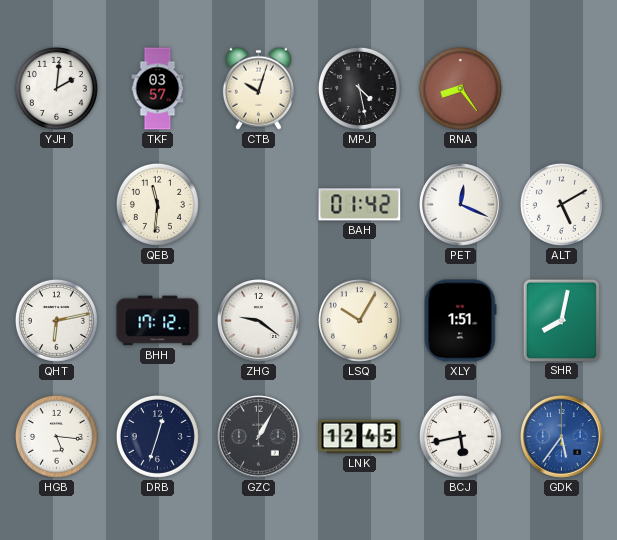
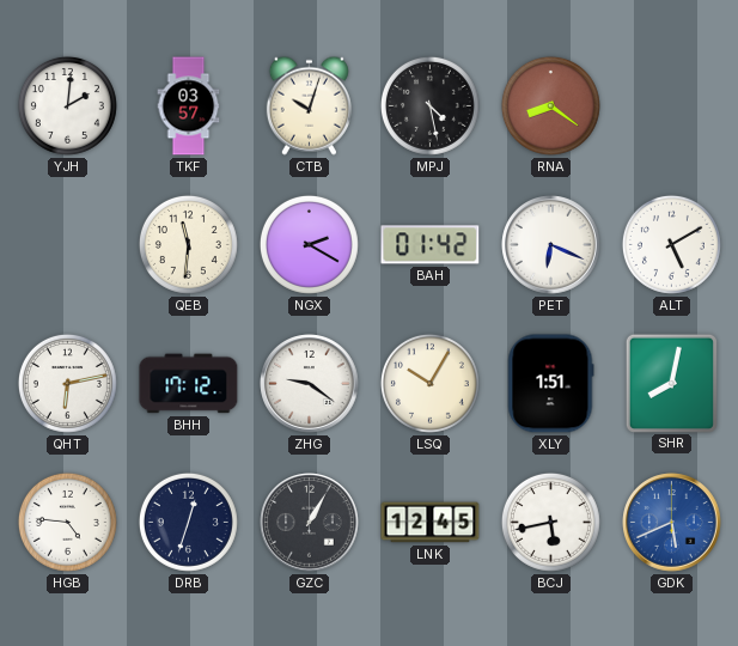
RNA: 8:24 -> 8:21
NGX: none -> 2:20
PET: 12:19 -> 6:19
HGB: 5:16 -> 4:46
GDK: 5:36 -> 5:41
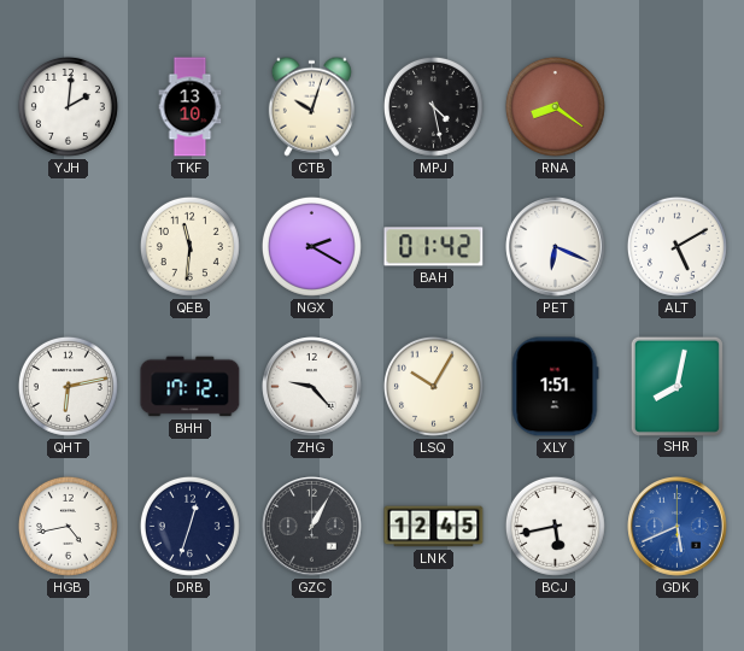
TKF: 03:57 -> 13:10
ZHG: 9:21 -> 9:23
HGB: 4:46 -> 4:43
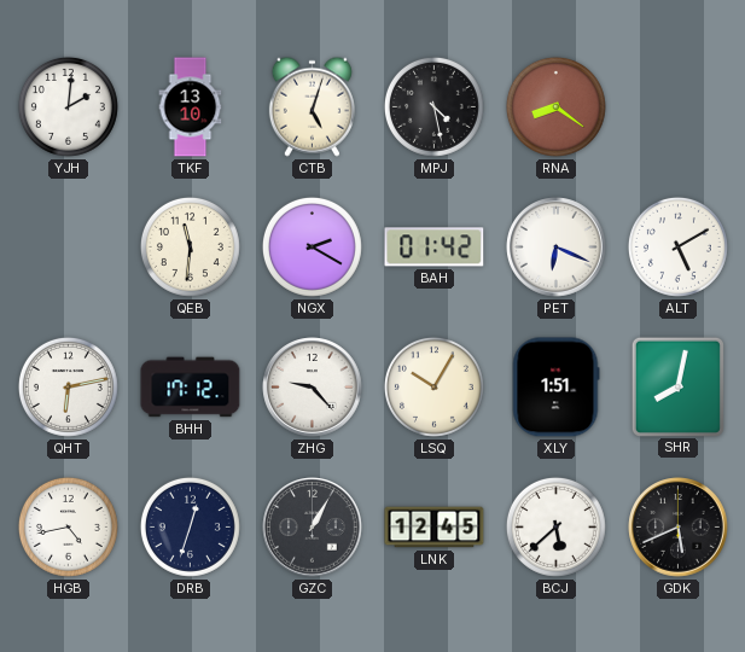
CTB: 10:03 -> 5:03
BCJ: 5:43 -> 5:38
GDK dial: blue -> black
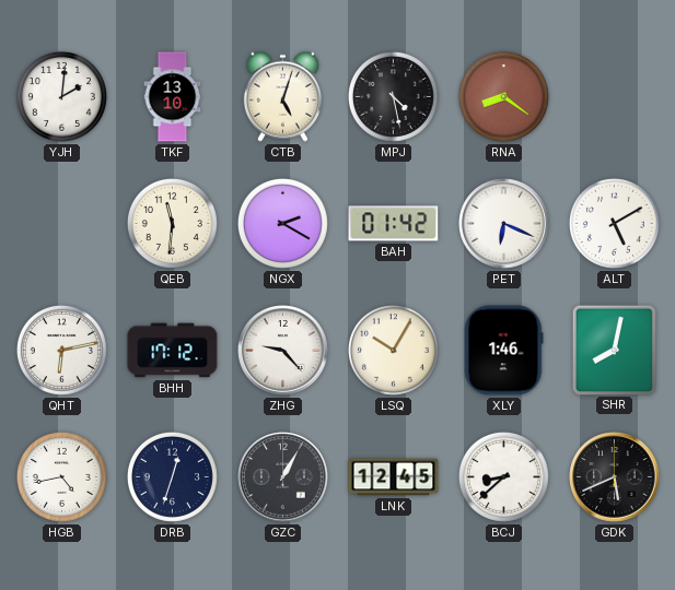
XLY: 1:51 -> 1:46
BCJ: 5:38 -> 8:38
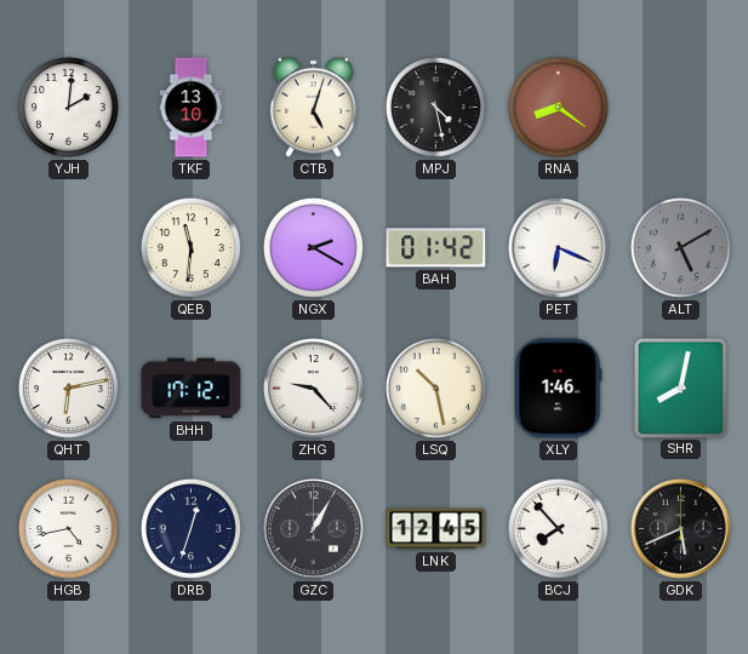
ALT dial: white -> grey
LSQ: 10:05 -> 10:28
BCJ: 8:38 -> 7:53
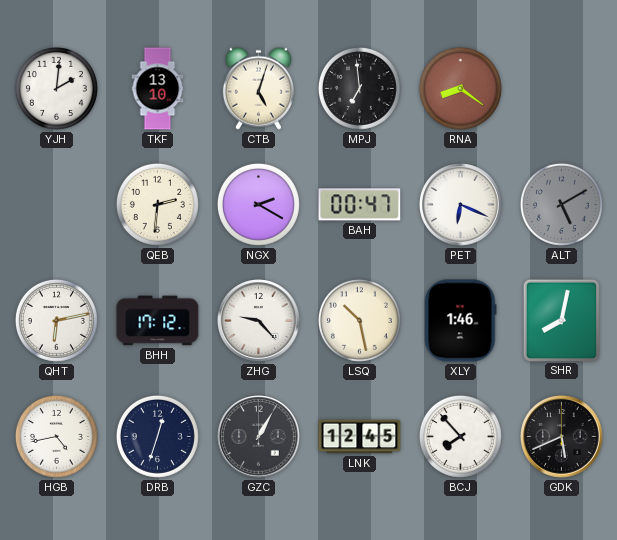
MPJ: 4:28 -> 6:59
QEB: 11:31 -> 2:31
BAH: 01:42 -> 00:47
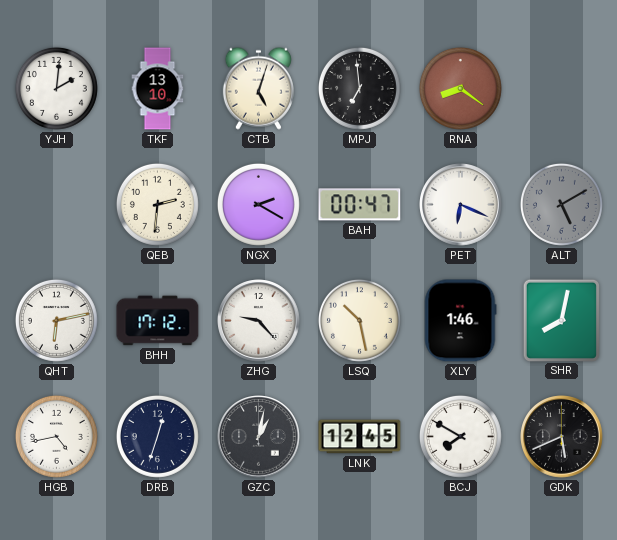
GZC: 1:05 -> 1:02
BCJ: 7:53 -> 7:50
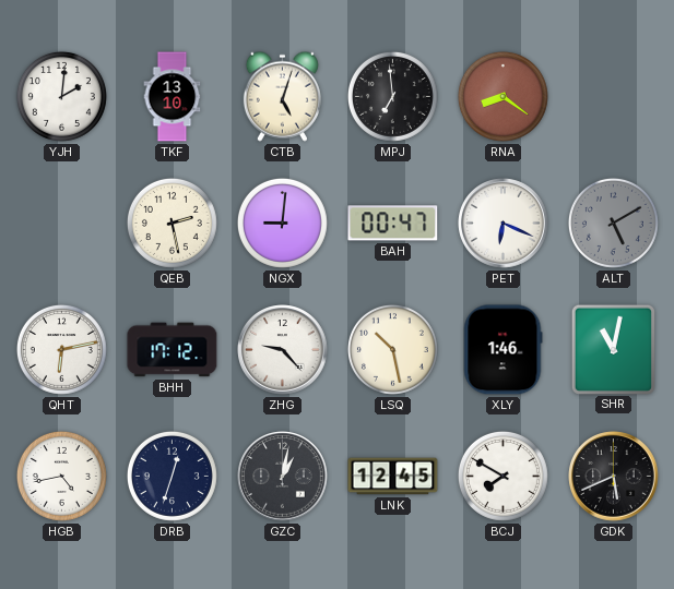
QEB: 2:31 -> 2:28
NGX: 2:20 -> 9:01
SHR: 8:02 -> 11:02
